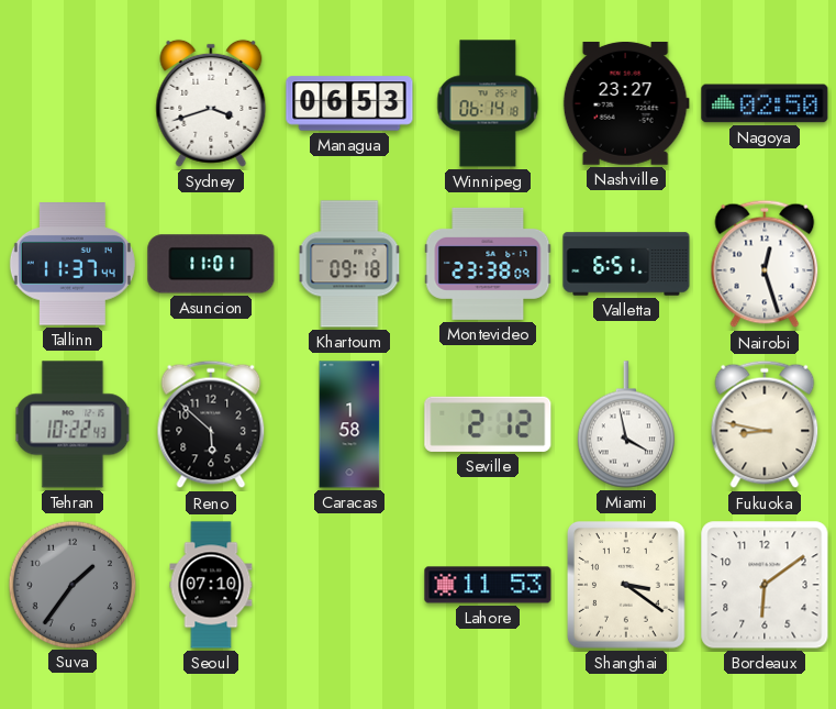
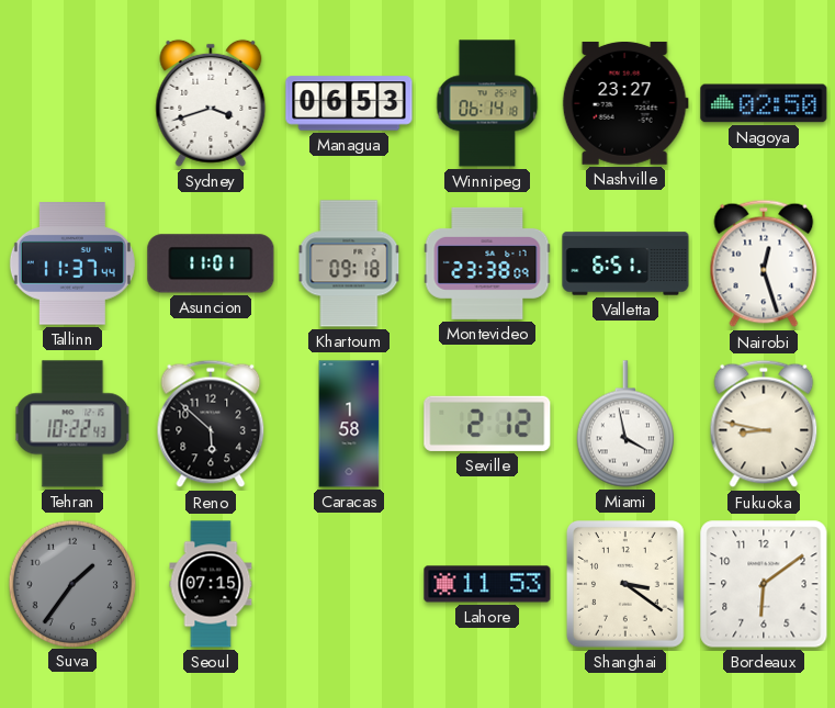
Seoul: 07:10 -> 07:15
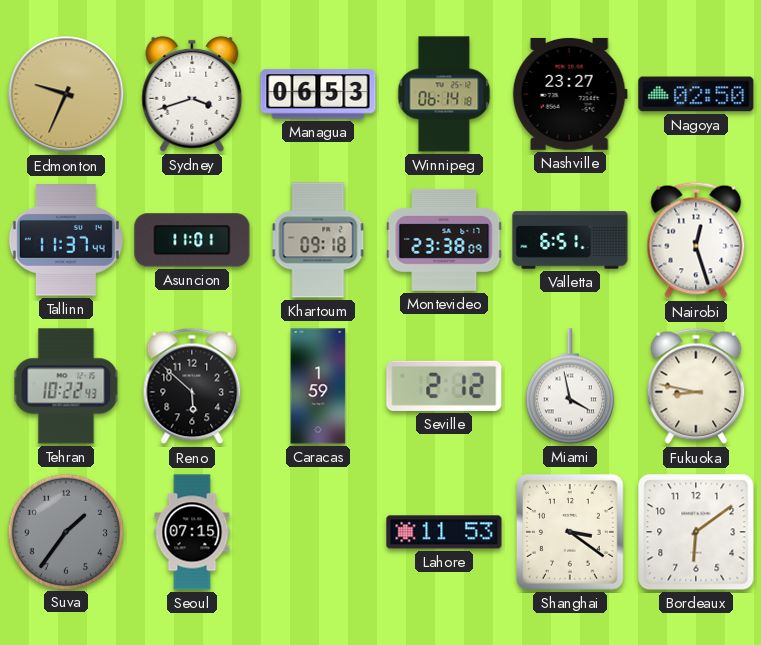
Edmonton: none -> 9:34
Caracas: 1:58 -> 1:59
